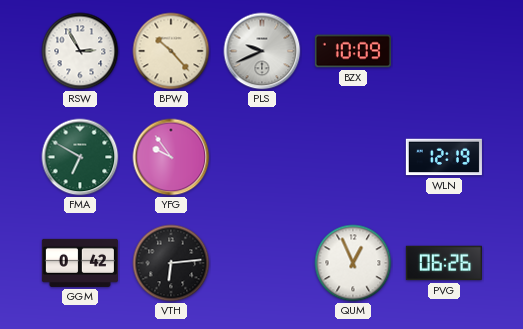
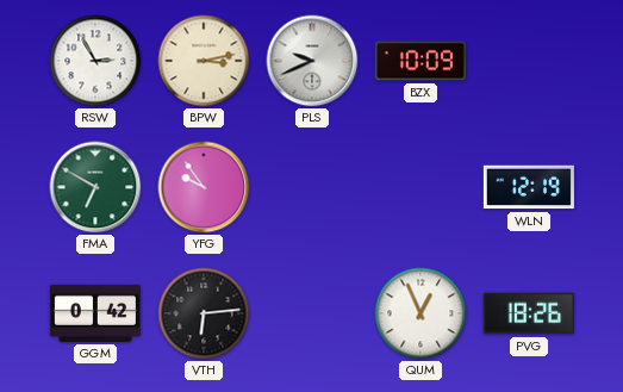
BPW: 10:23 -> 3:13
PVG: 06:26 -> 18:26
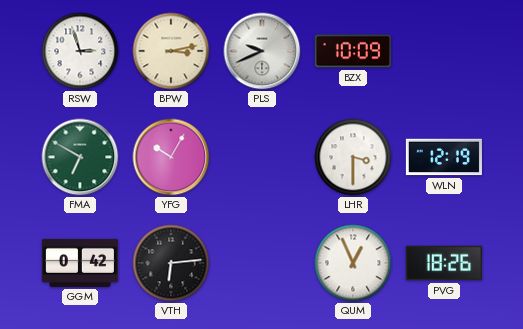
RSW: 2:55 -> 2:57
YFG: 9:54 -> 10:05
LHR: none -> 3:30
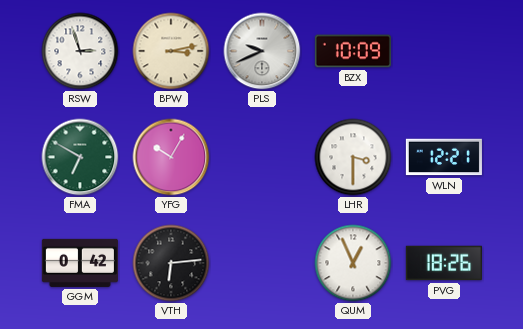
WLN: 12:19 -> 12:21
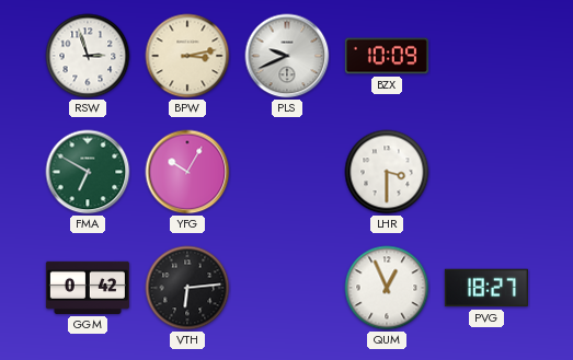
WLN: 12:21 -> none
PVG: 18:26 -> 18:27
